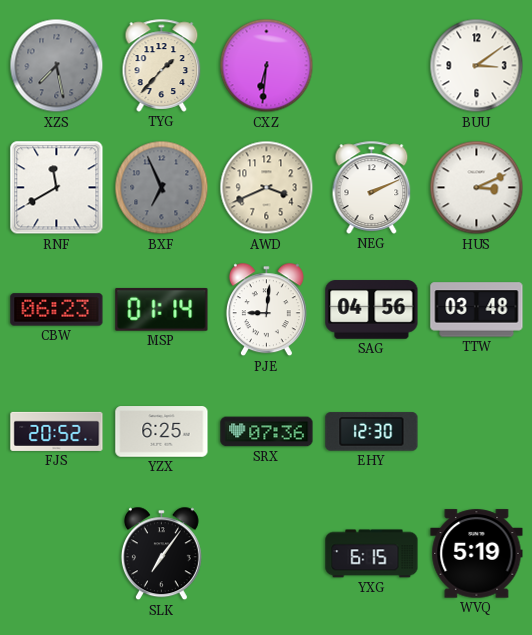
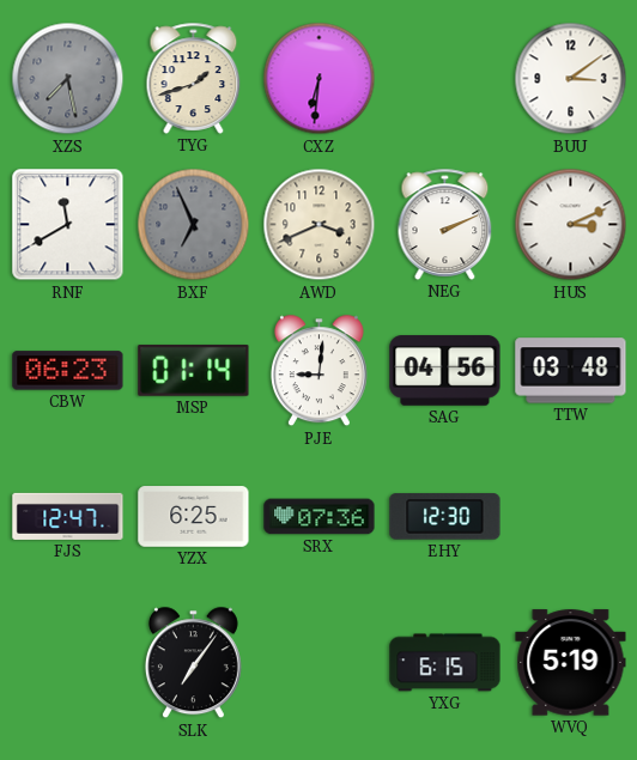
TYG: 1:37 -> 1:42
FJS: 20:52 -> 12:47
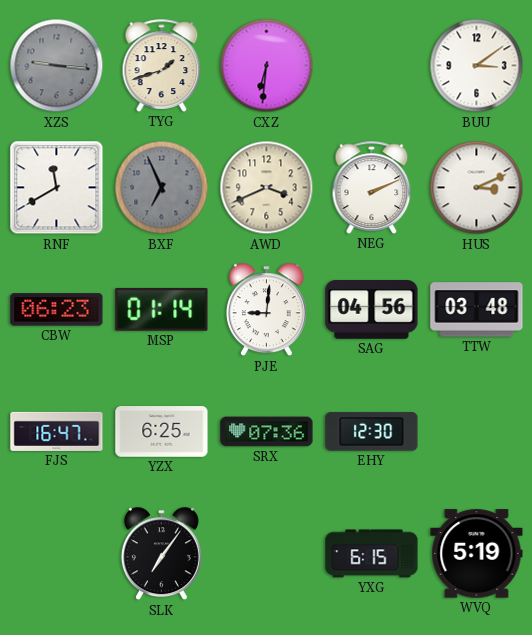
XZS: 7:28 -> 9:16
FJS: 12:47 -> 16:47
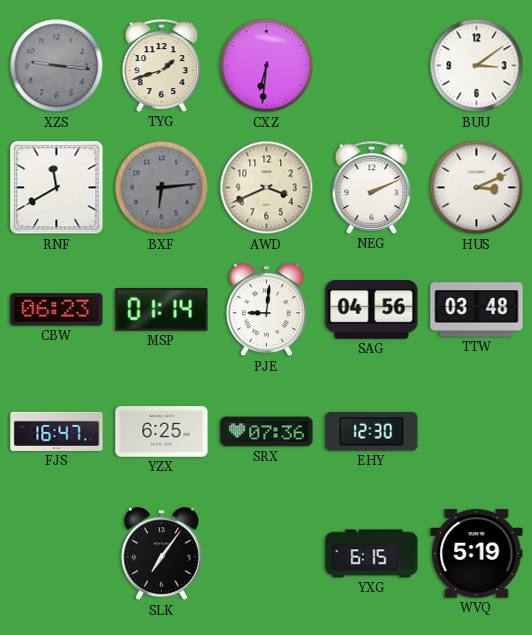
BXF: 6:56 -> 6:14
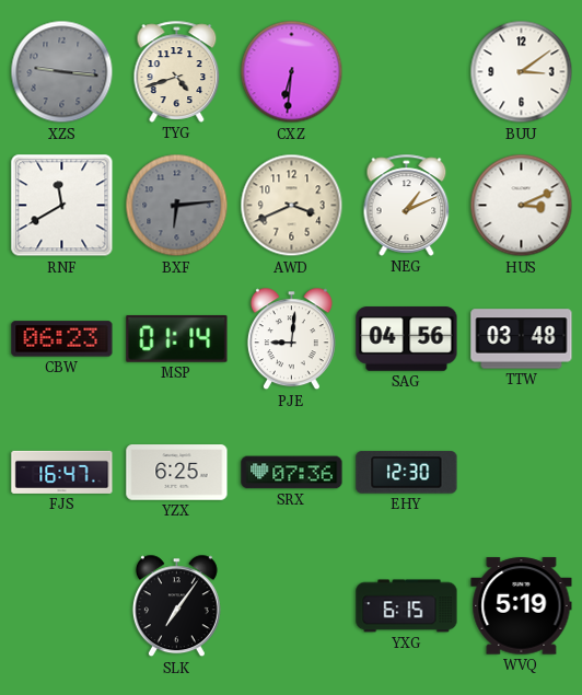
TYG: 1:42 -> 4:42
NEG: 2:11 -> 1:11
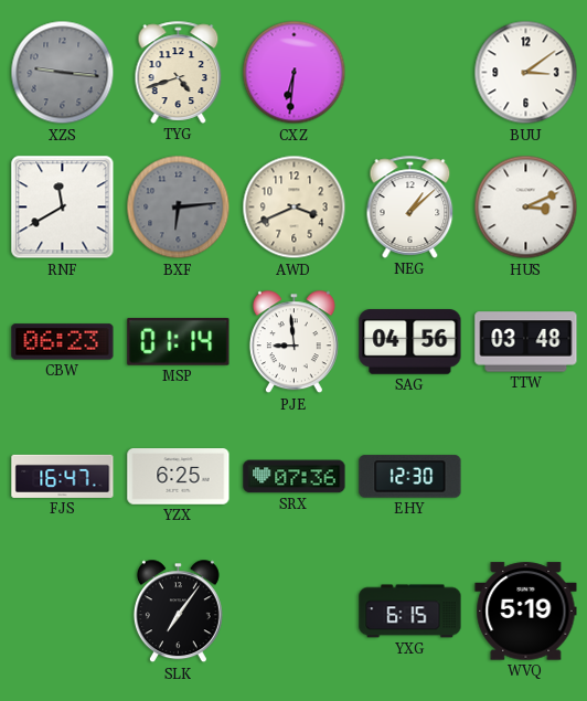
NEG: 1:11 -> 1:08
PJE: 9:01 -> 8:59
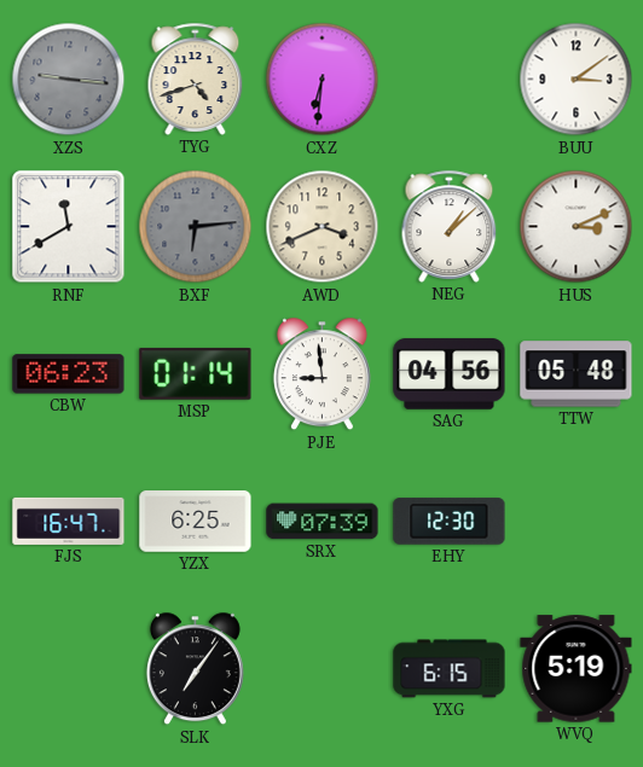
TTW: 03:48 -> 05:48
SRX: 07:36 -> 07:39
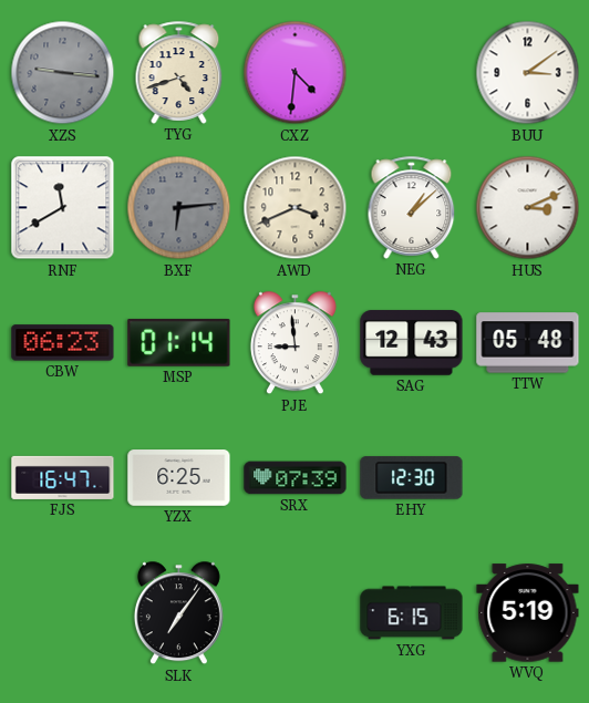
CXZ: 6:31 -> 4:31
SAG: 04:56 -> 12:43
